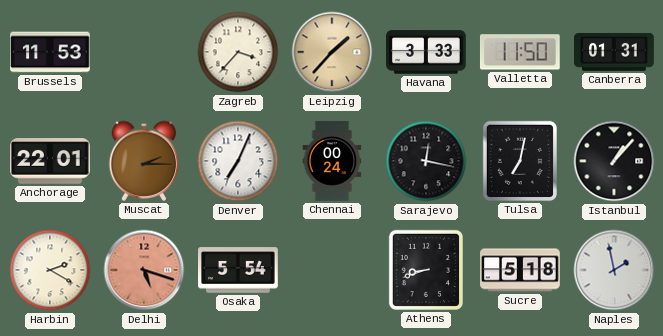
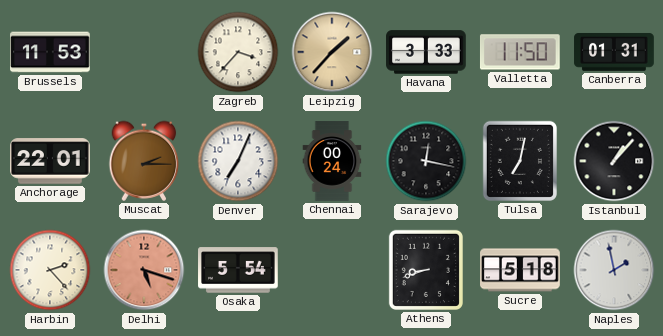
Harbin: 2:20 -> 2:23
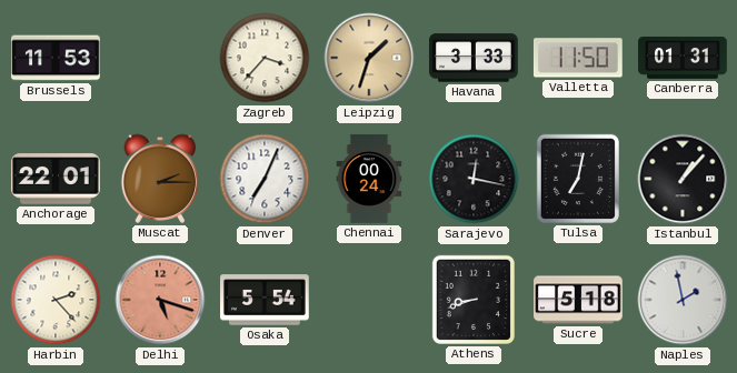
Leipzig: 1:37 -> 1:33
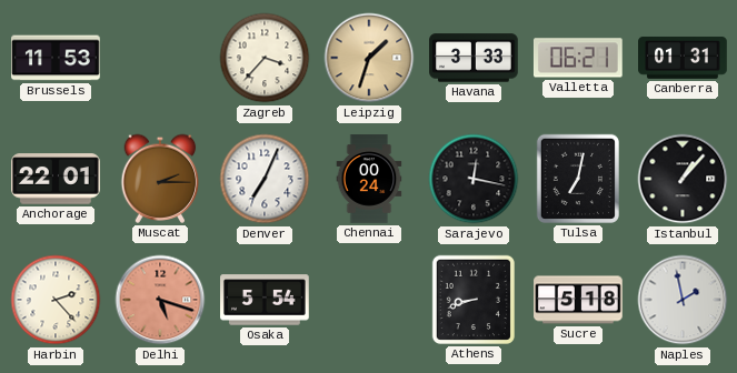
Valletta: 11:50 -> 06:21
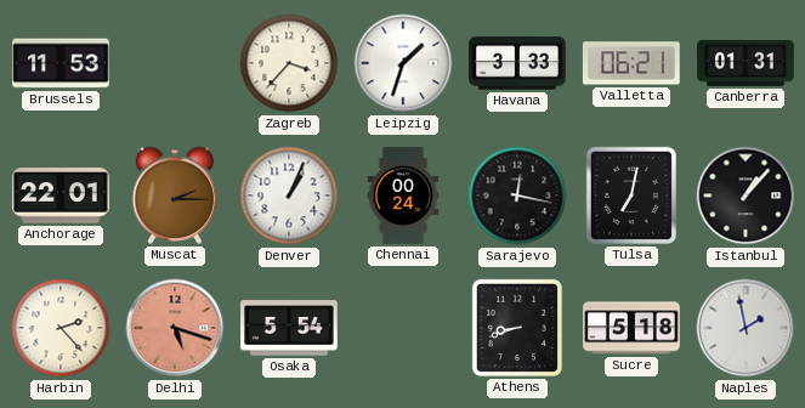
Leipzig dial: champagne -> white
Denver: 7:04 -> 1:04
